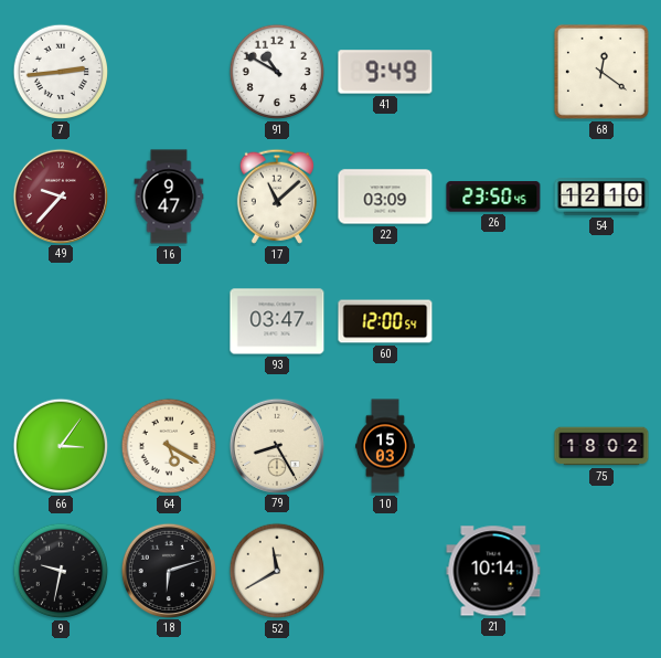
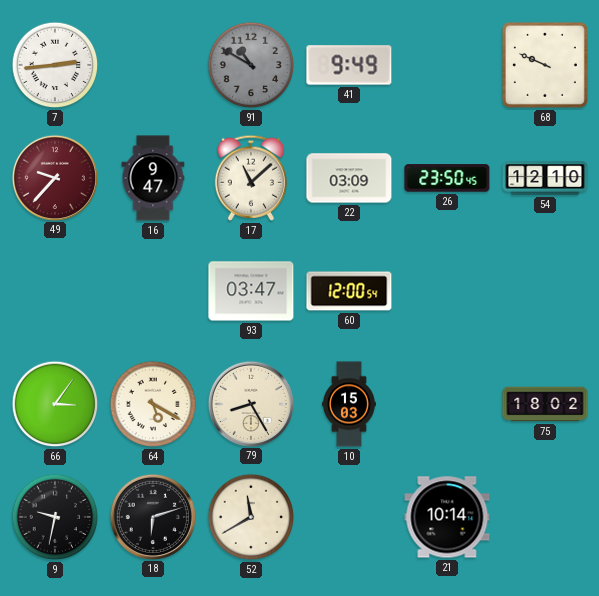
91 dial: white -> grey
68: 12:21 -> 9:49
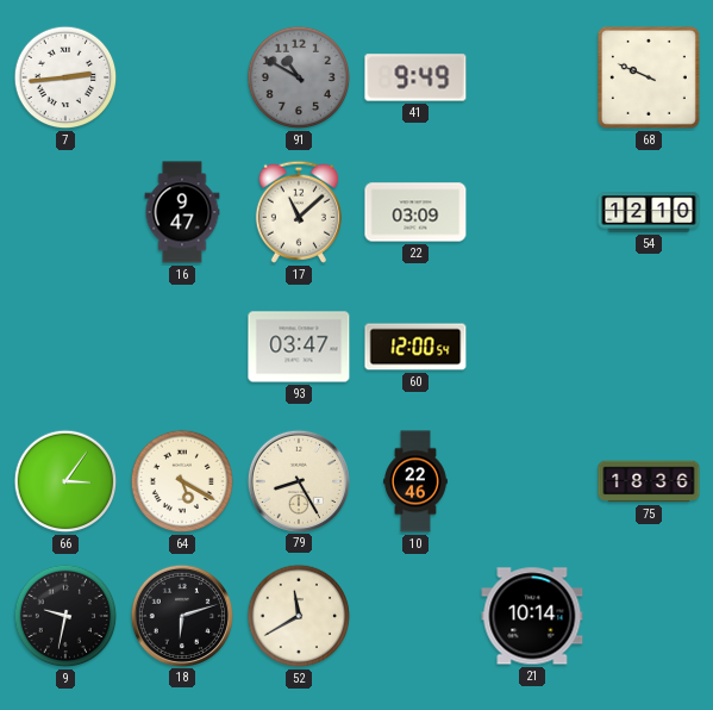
49: 9:37 -> none
26: 23:50 -> none
10: 15:03 -> 22:46
75: 18:02 -> 18:36
